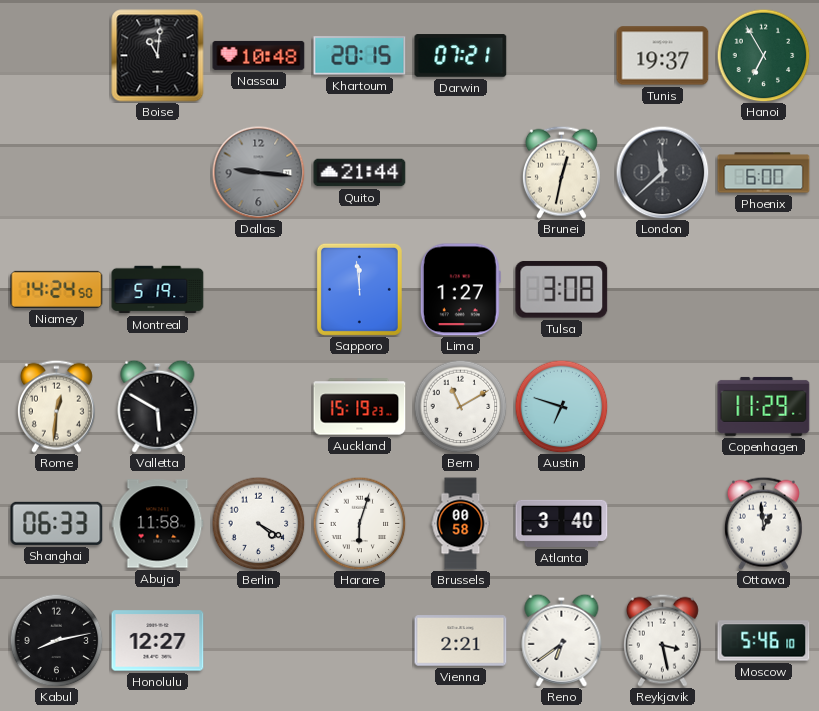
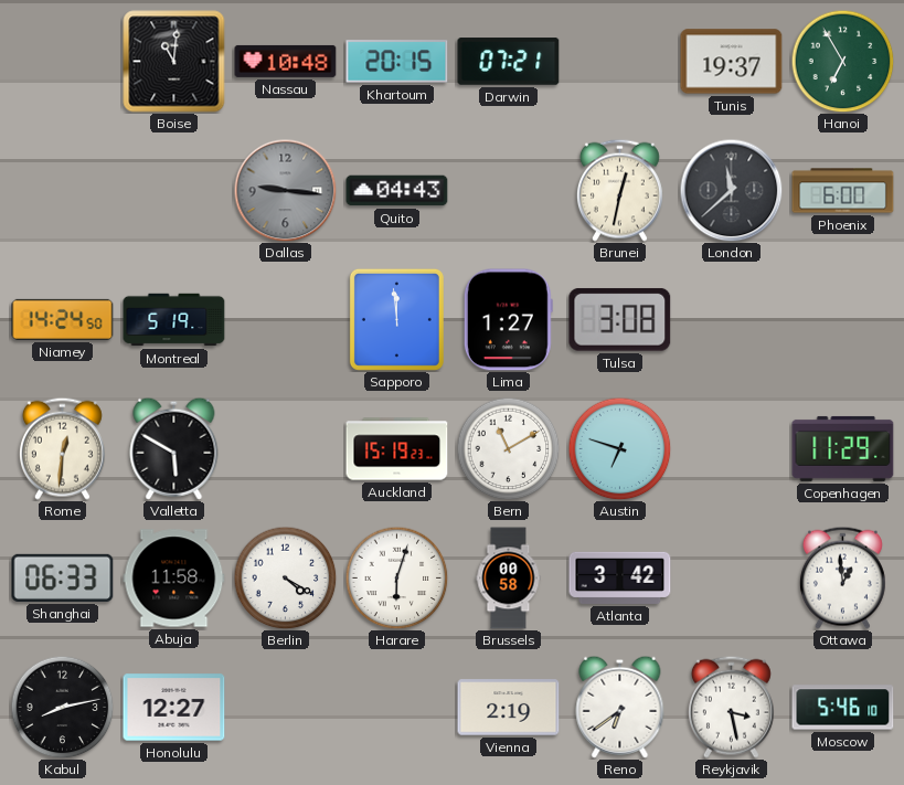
Quito: 21:44 -> 04:43
Atlanta: 3:40 -> 3:42
Vienna: 2:21 -> 2:19
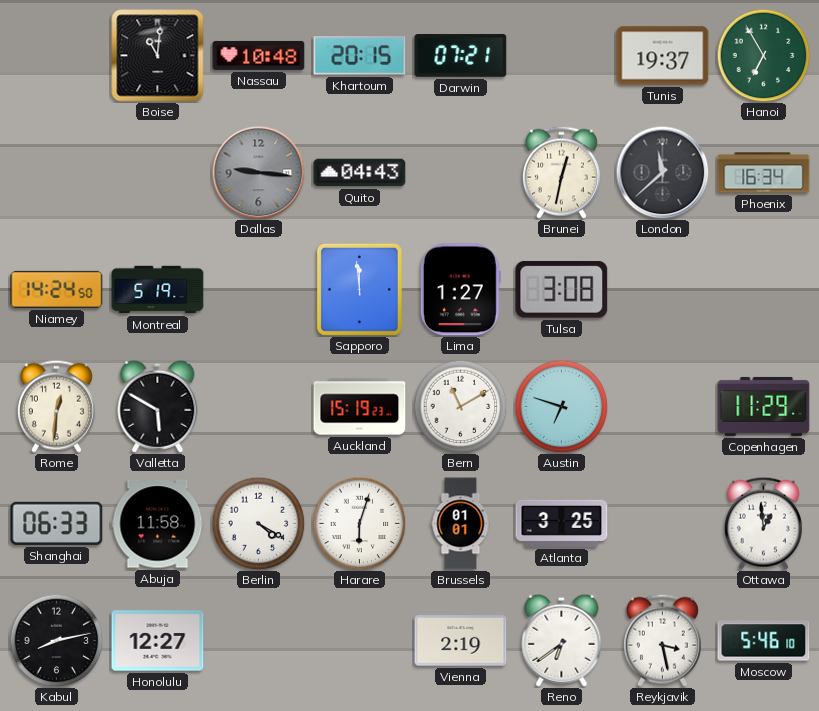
Phoenix: 6:00 -> 16:34
Brussels: 00:58 -> 01:01
Atlanta: 3:42 -> 3:25
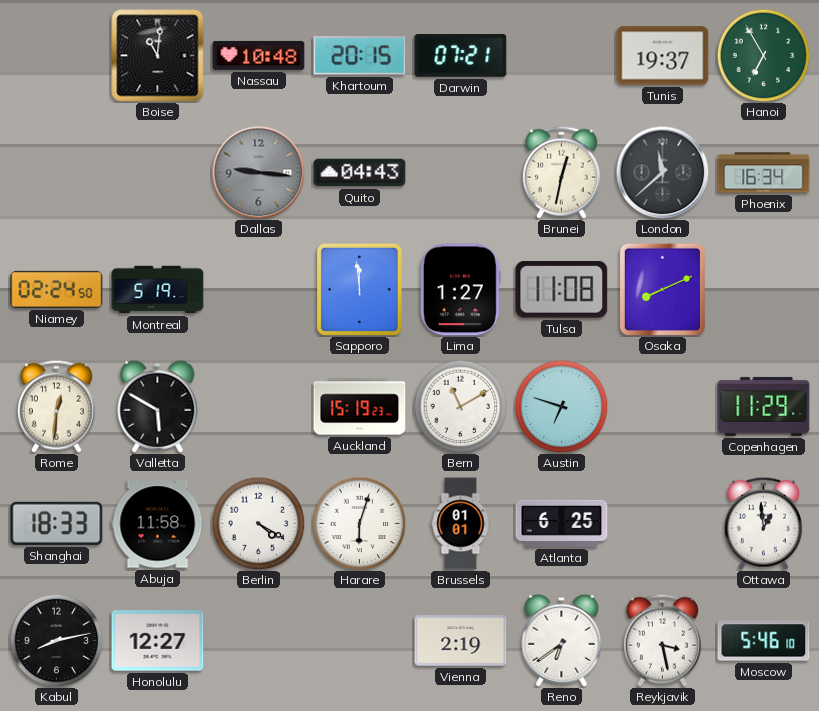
Niamey: 14:24 -> 02:24
Tulsa: 3:08 -> 11:08
Osaka: none -> 8:11
Shanghai: 06:33 -> 18:33
Atlanta: 3:25 -> 6:25
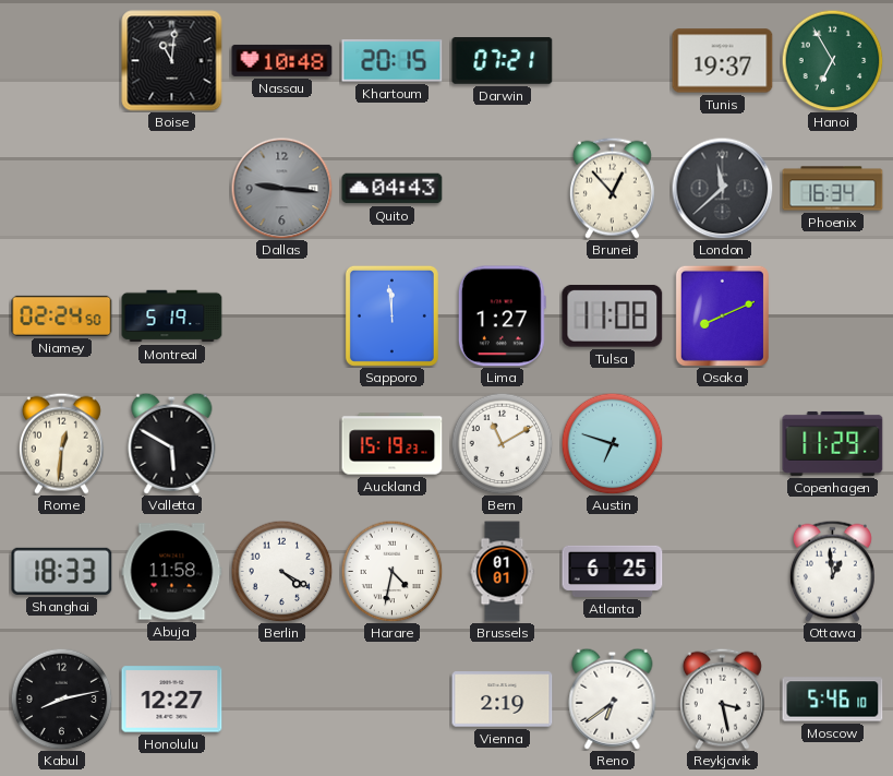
Brunei: 12:32 -> 12:53
Harare: 6:03 -> 4:32
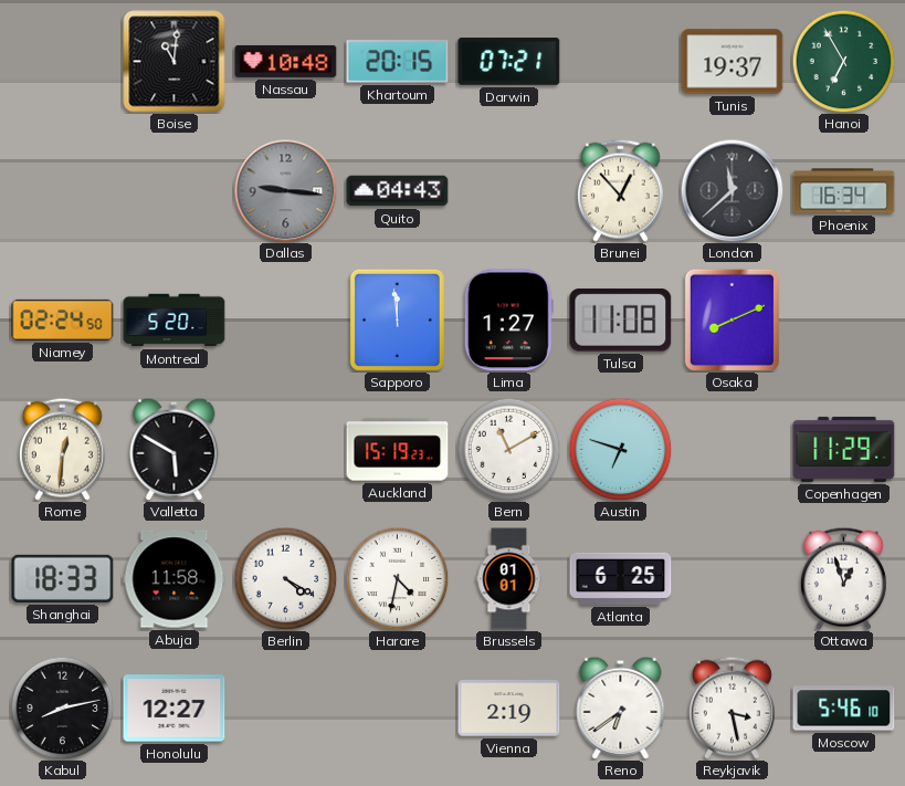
Montreal: 5:19 -> 5:20
Ottawa: 12:59 -> 12:57
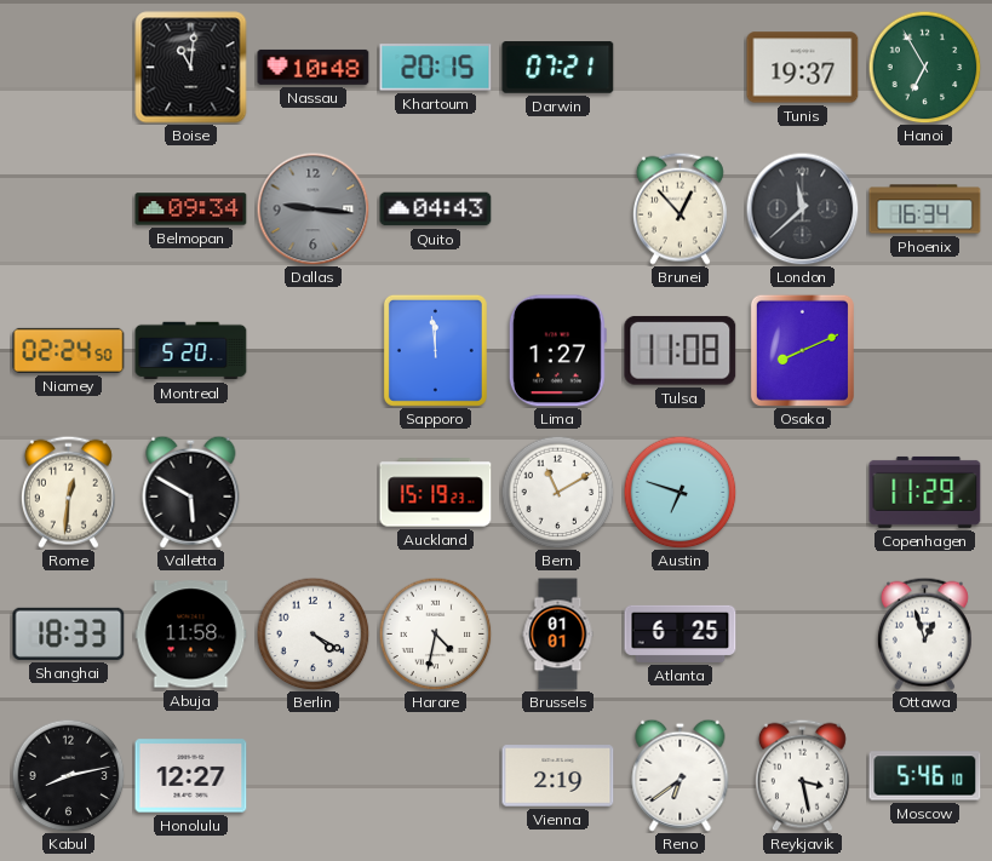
Belmopan: none -> 09:34
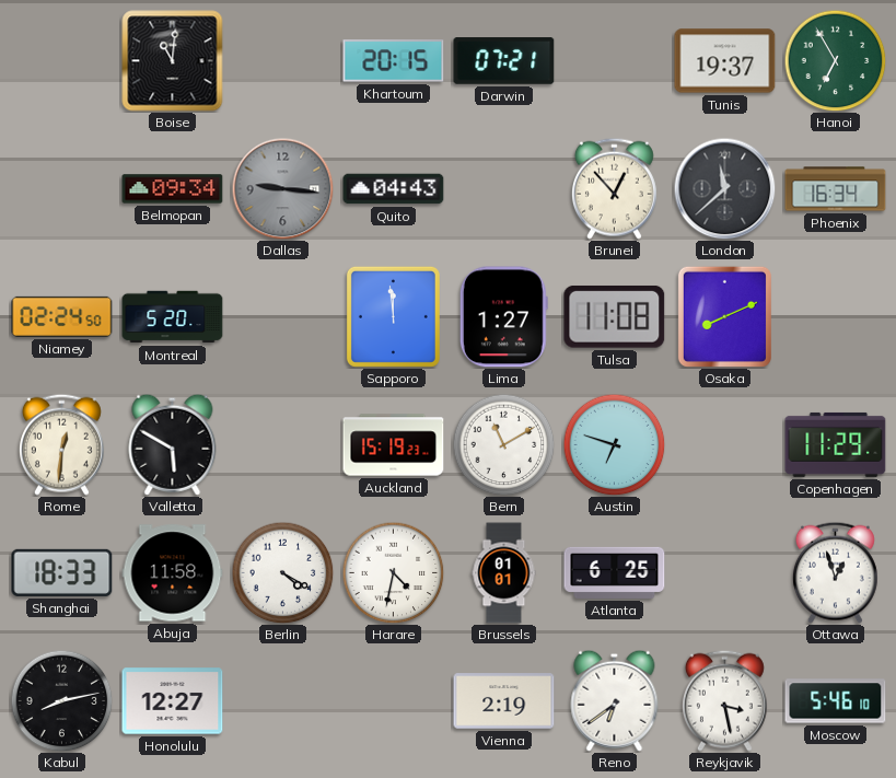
Nassau: 10:48 -> none
